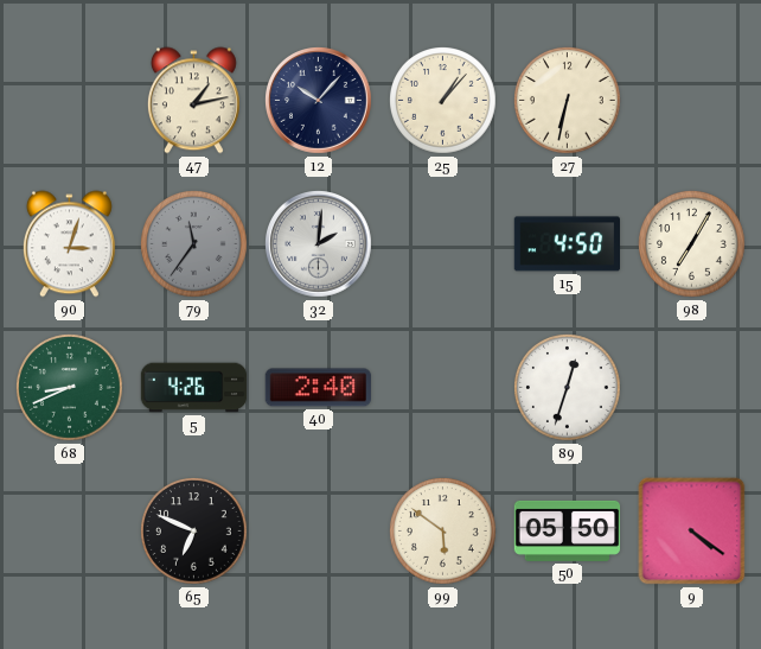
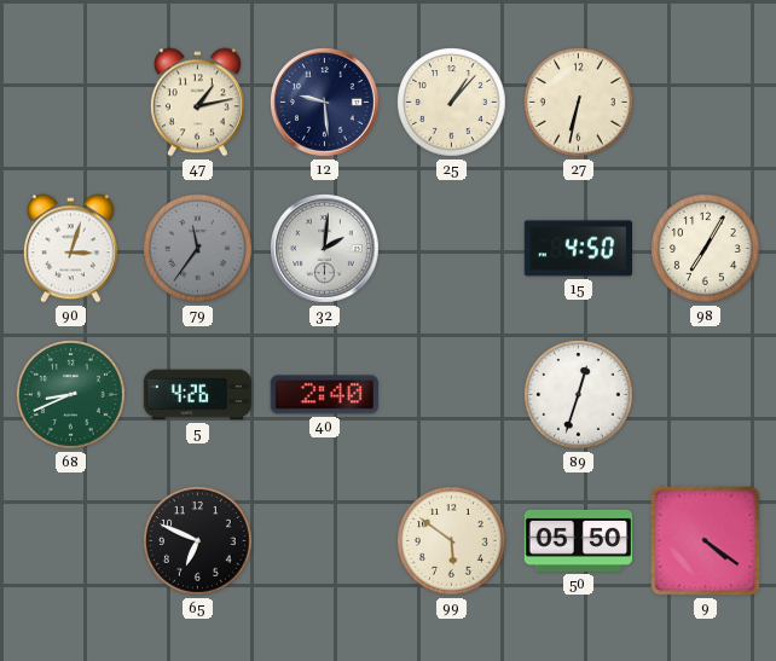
12: 10:07 -> 9:29
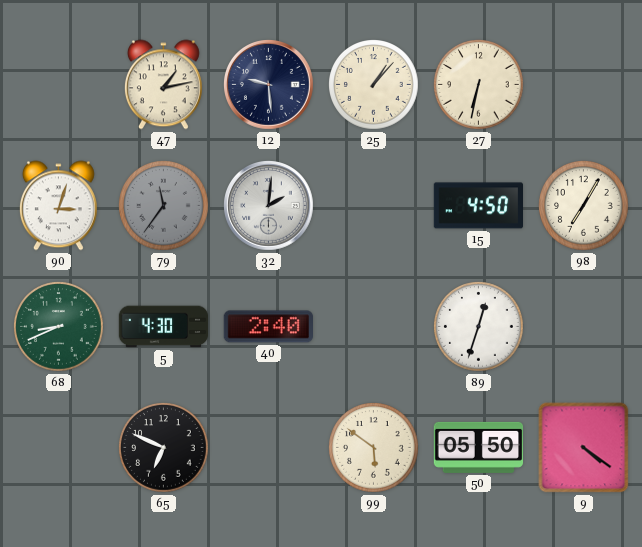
5: 4:26 -> 4:30
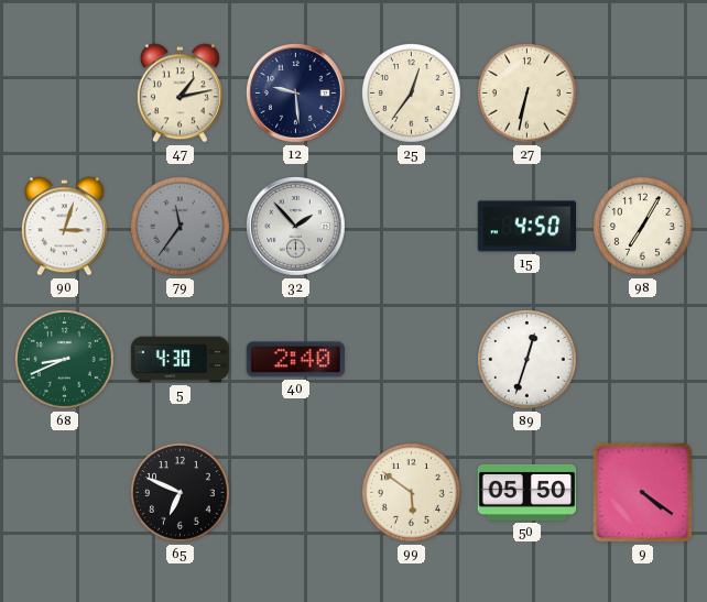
25: 1:07 -> 12:36
32: 2:01 -> 1:53
